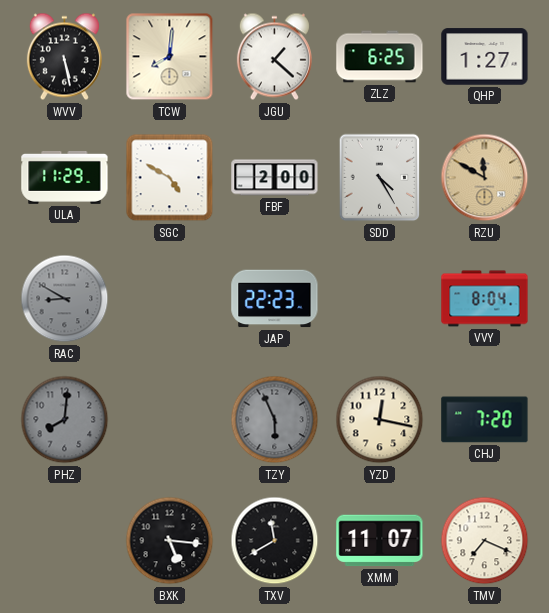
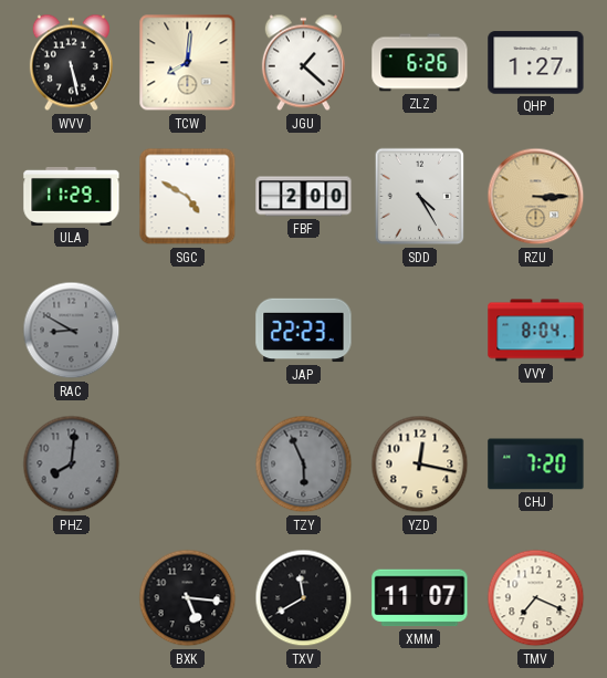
ZLZ: 6:25 -> 6:26
RZU: 11:50 -> 3:15
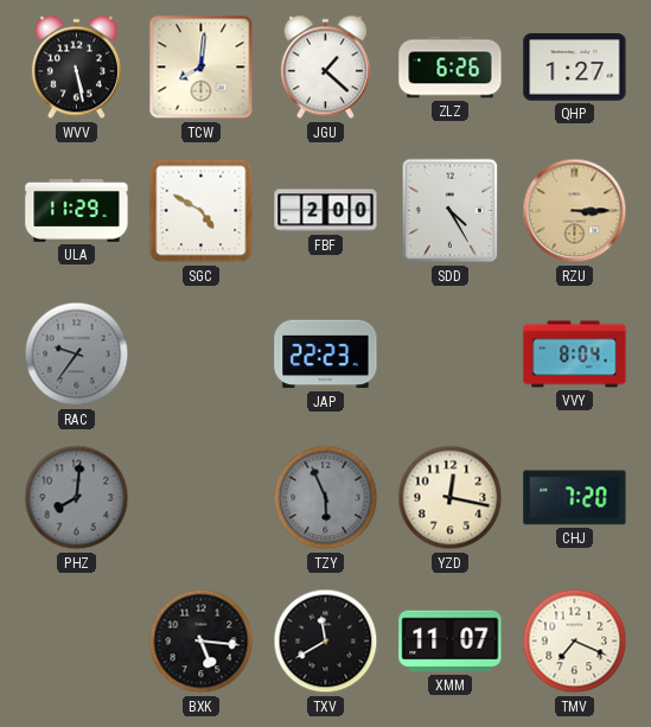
RAC: 8:50 -> 9:36
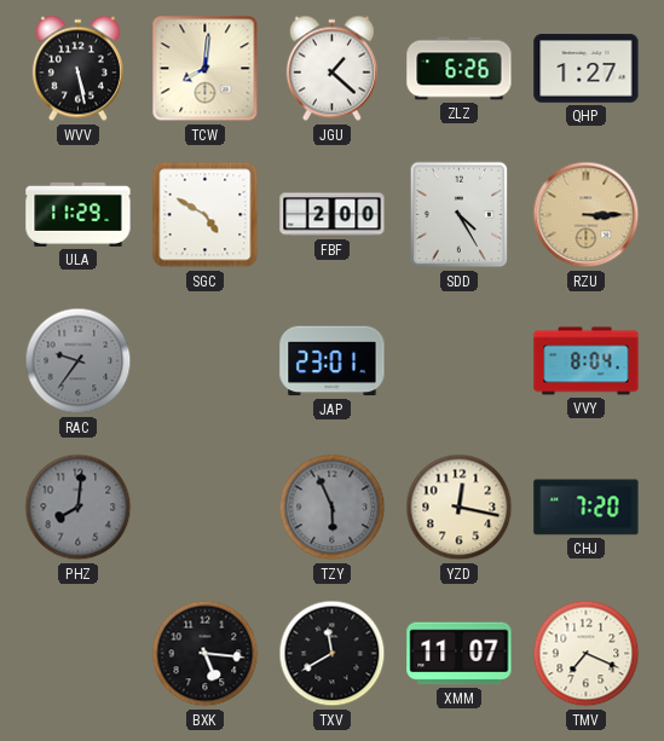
JAP: 22:23 -> 23:01
